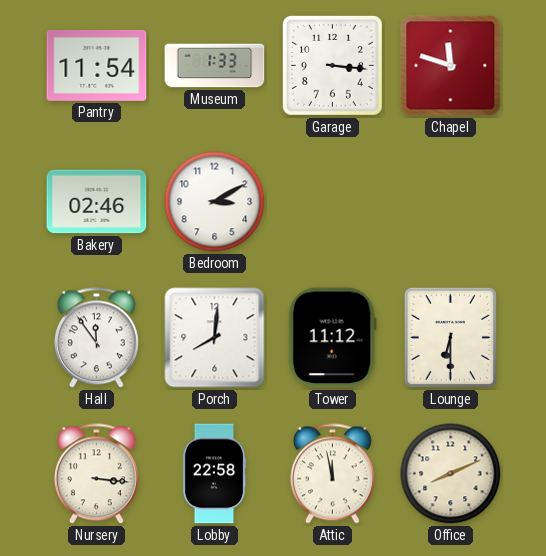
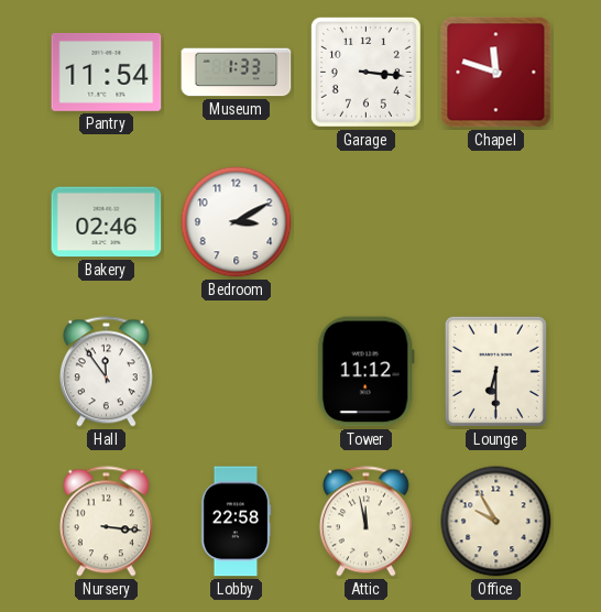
Porch: 8:01 -> none
Office: 8:11 -> 9:55
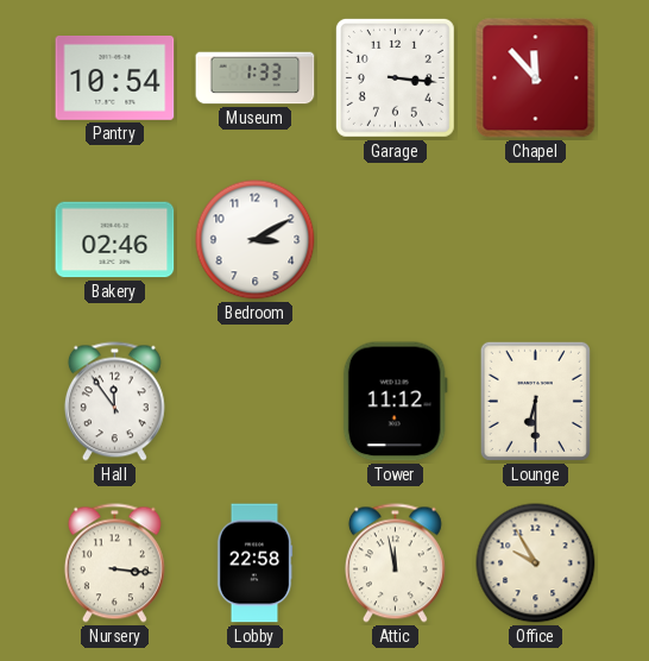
Pantry: 11:54 -> 10:54
Chapel: 11:48 -> 11:53
